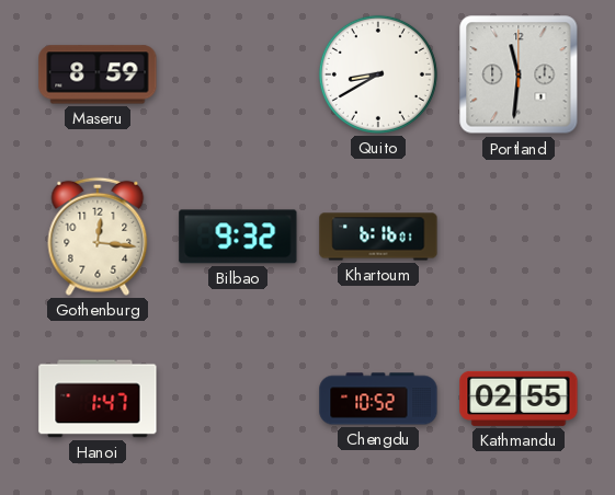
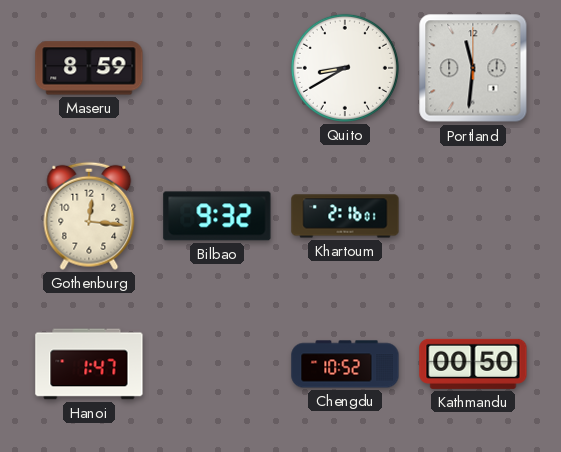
Khartoum: 6:16 -> 2:16
Kathmandu: 02:55 -> 00:50
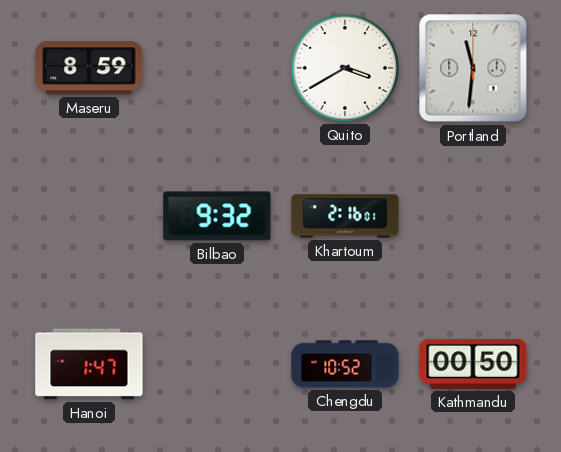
Quito: 8:40 -> 3:40
Gothenburg: 12:16 -> none
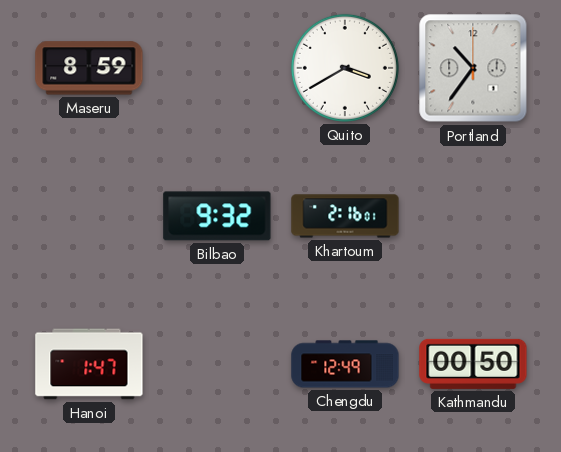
Portland: 11:31 -> 10:36
Chengdu: 10:52 -> 12:49
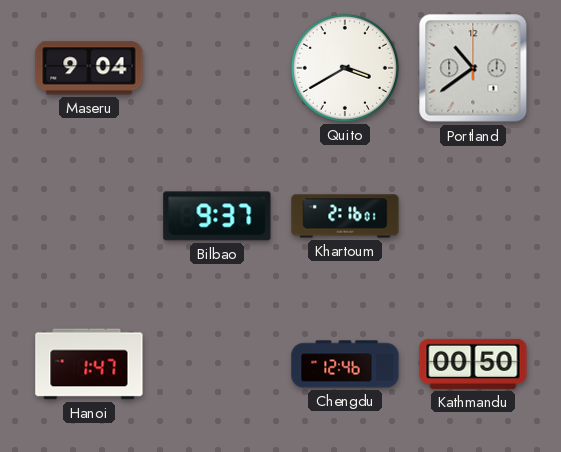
Maseru: 8:59 -> 9:04
Portland: 10:36 -> 10:39
Bilbao: 9:32 -> 9:37
Chengdu: 12:49 -> 12:46
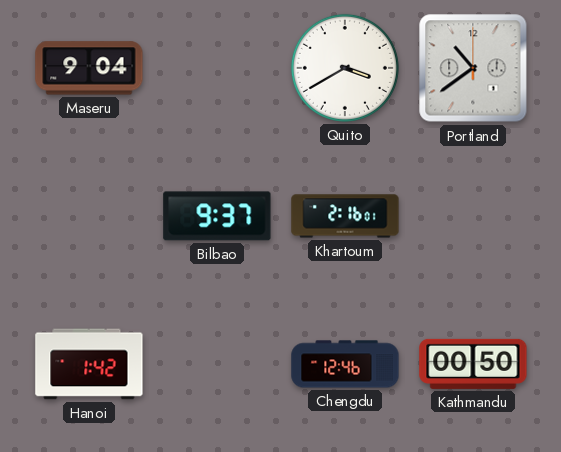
Hanoi: 1:47 -> 1:42
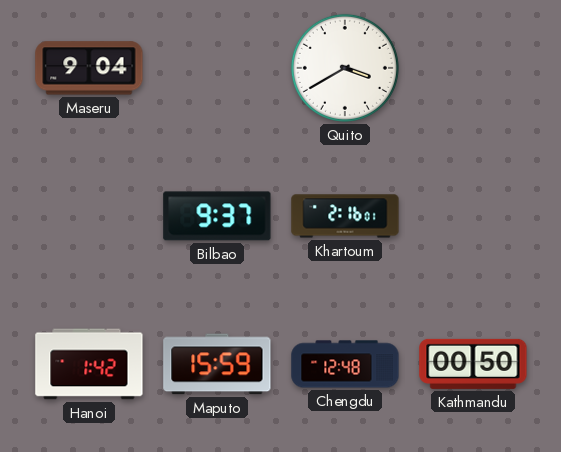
Portland: 10:39 -> none
Maputo: none -> 15:59
Chengdu: 12:46 -> 12:48
